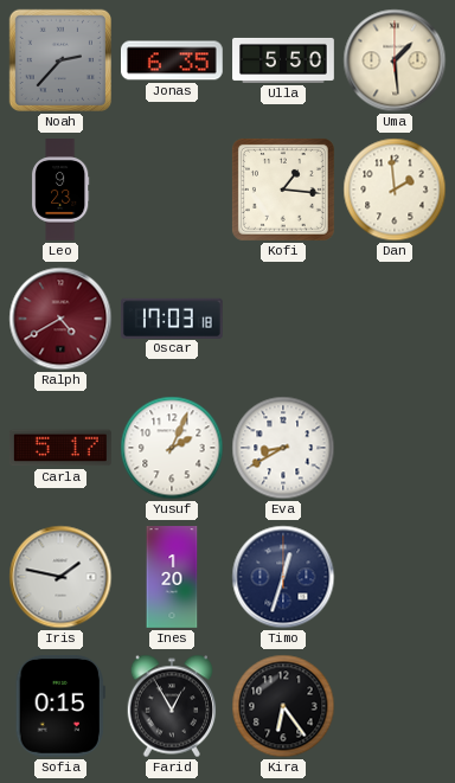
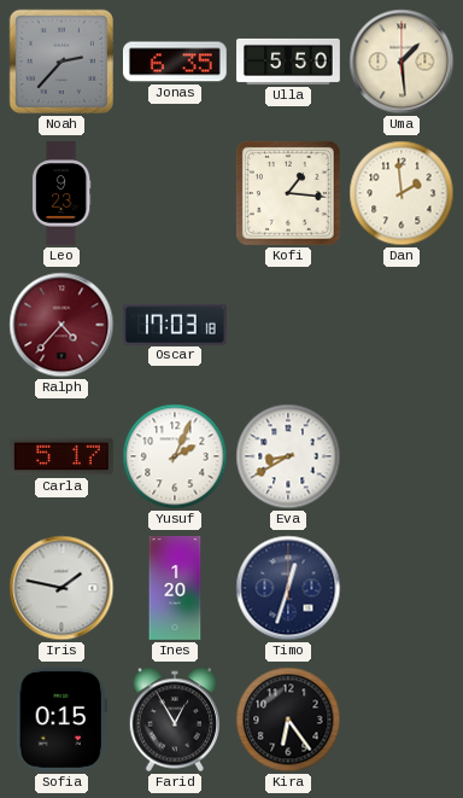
Ralph: 4:40 -> 4:37
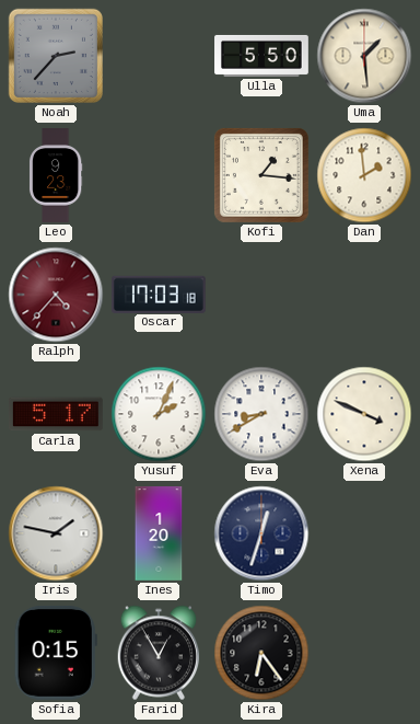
Jonas: 6:35 -> none
Xena: none -> 3:49
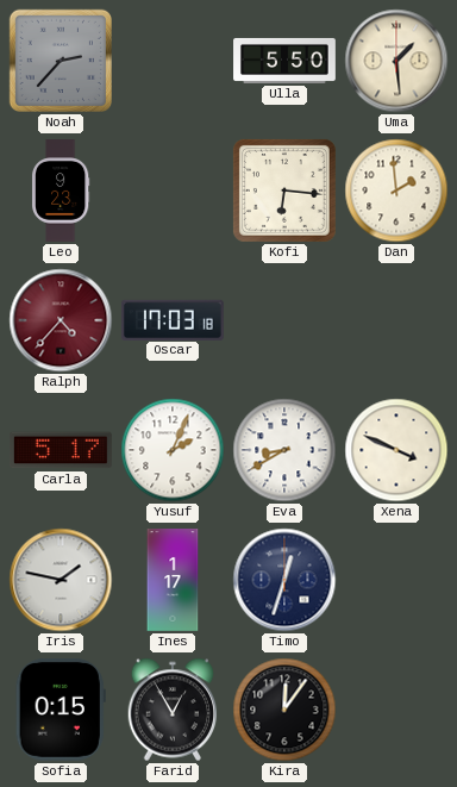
Kofi: 1:16 -> 6:16
Ines: 1:20 -> 1:17
Kira: 6:24 -> 12:06
